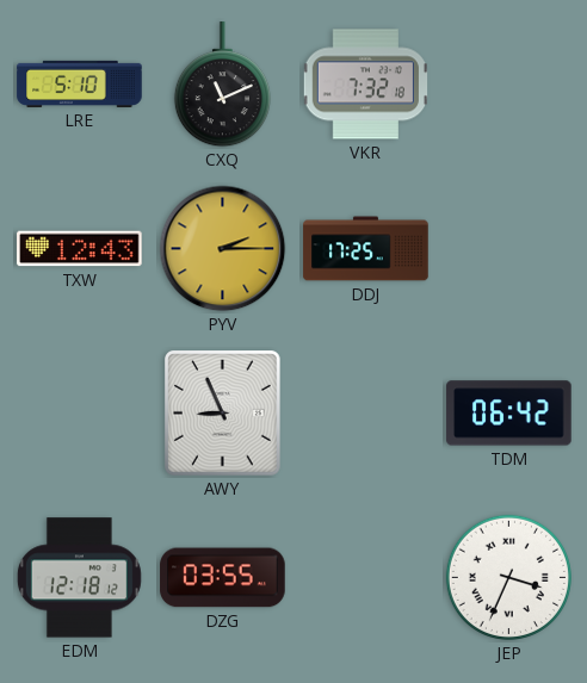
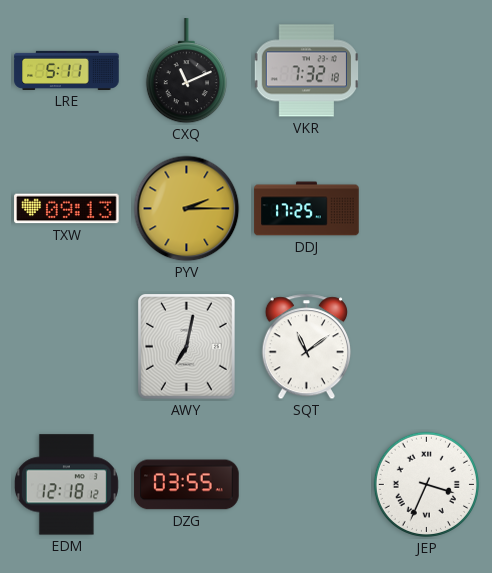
LRE: 5:10 -> 5:11
TXW: 12:43 -> 09:13
AWY: 8:56 -> 7:02
SQT: none -> 11:09
TDM: 06:42 -> none
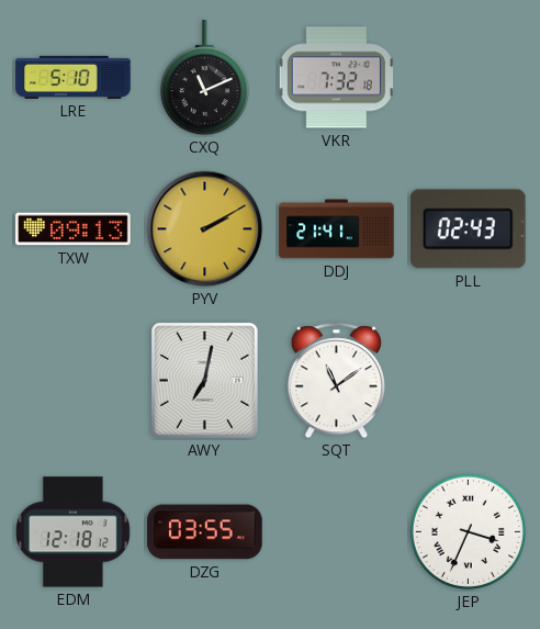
LRE: 5:11 -> 5:10
PYV: 2:15 -> 2:10
DDJ: 17:25 -> 21:41
PLL: none -> 02:43
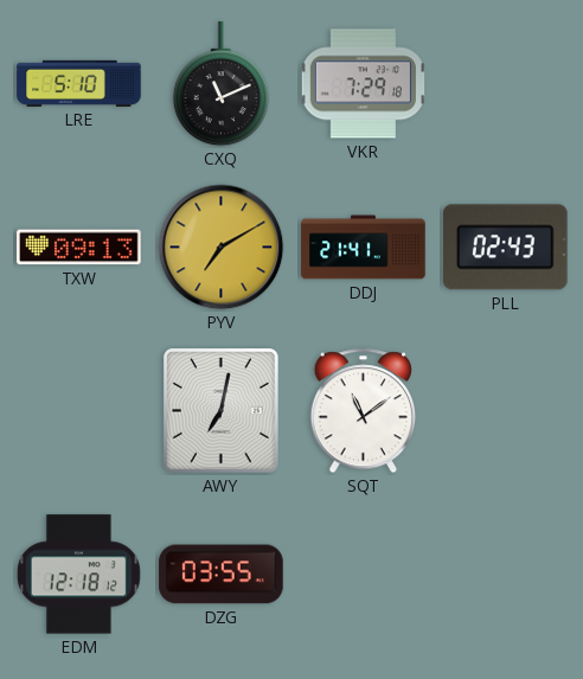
VKR: 7:32 -> 7:29
PYV: 2:10 -> 7:10
JEP: 3:34 -> none
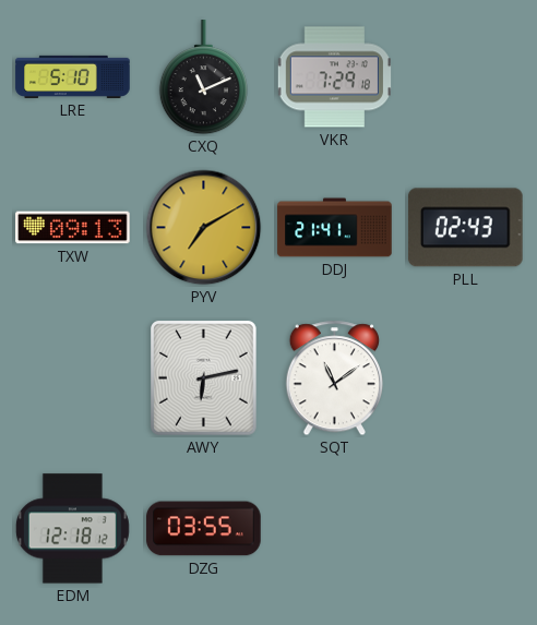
AWY: 7:02 -> 6:13
